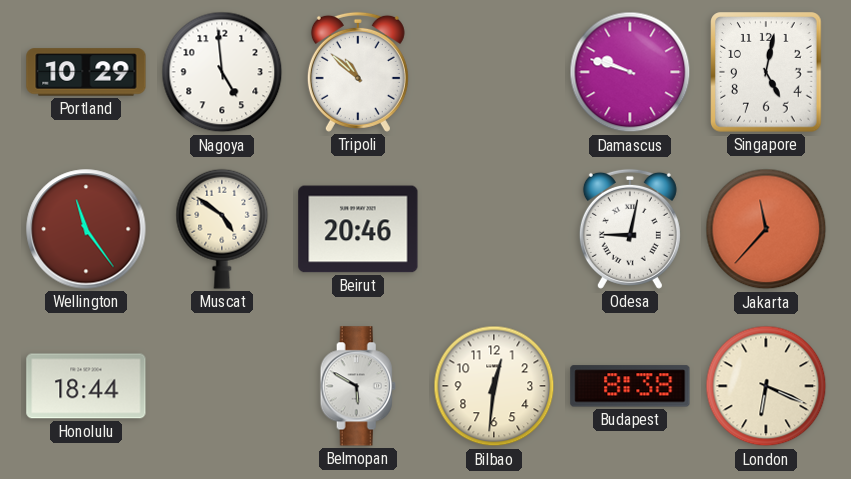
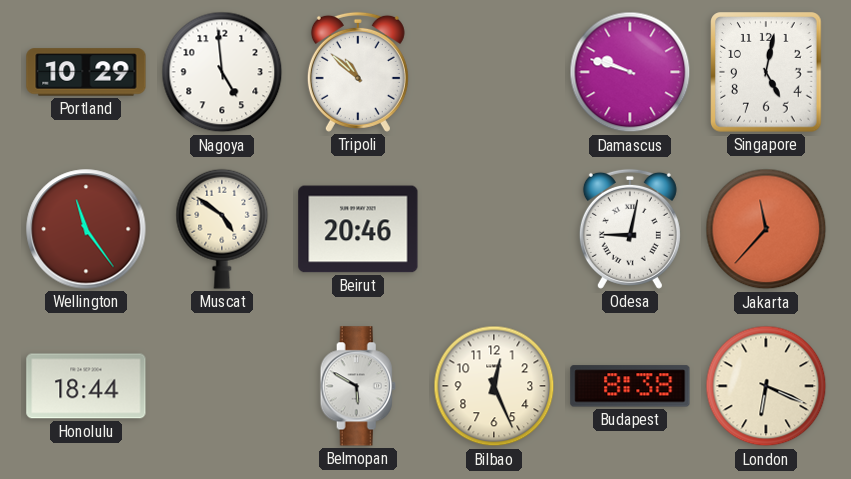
Bilbao: 12:31 -> 12:26
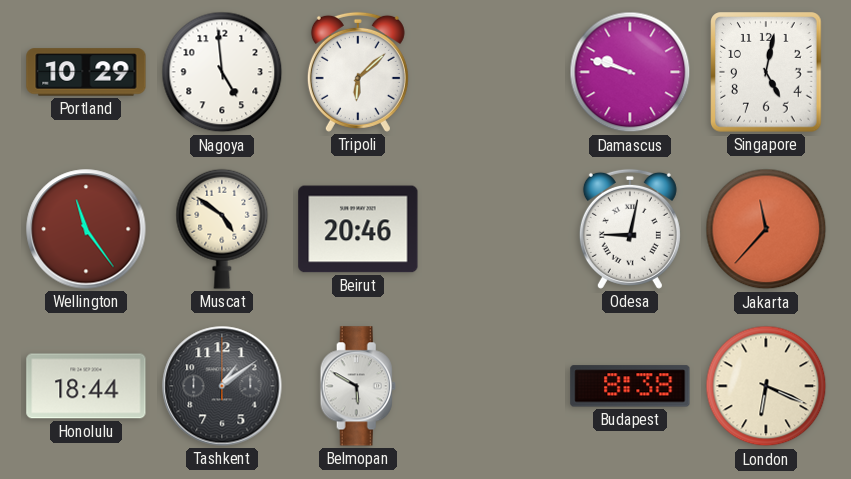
Tripoli: 10:52 -> 6:08
Tashkent: none -> 1:09
Bilbao: 12:26 -> none
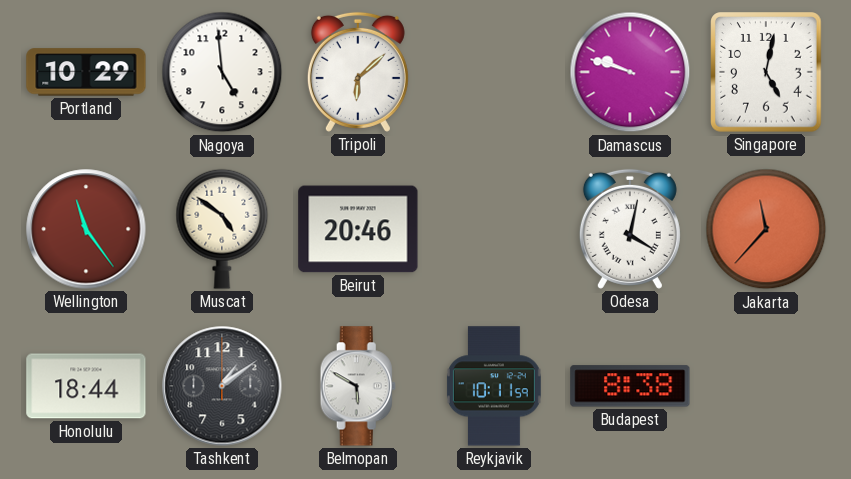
Odesa: 9:02 -> 4:02
Reykjavik: none -> 10:11
London: 6:19 -> none
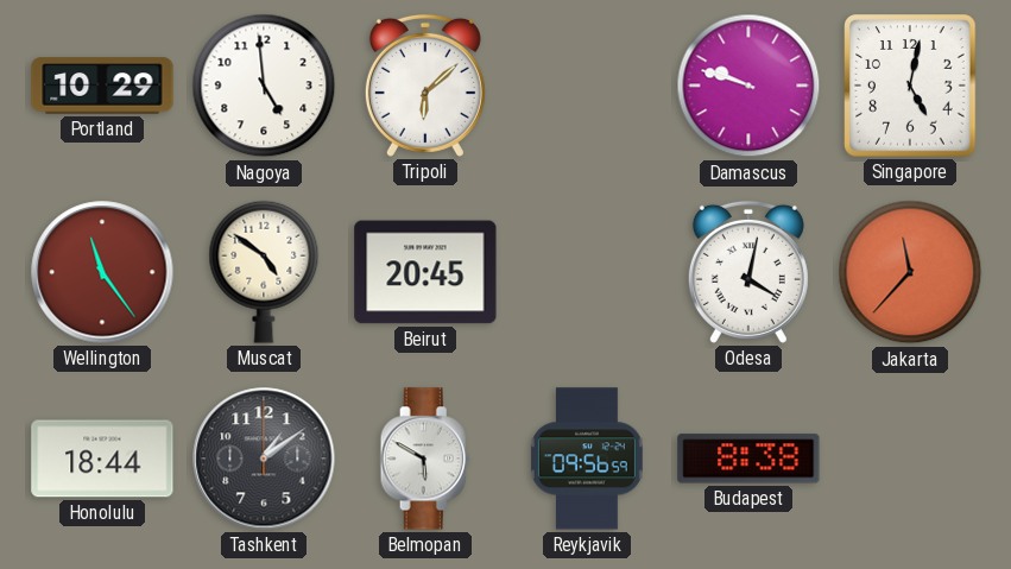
Beirut: 20:46 -> 20:45
Reykjavik: 10:11 -> 09:56
